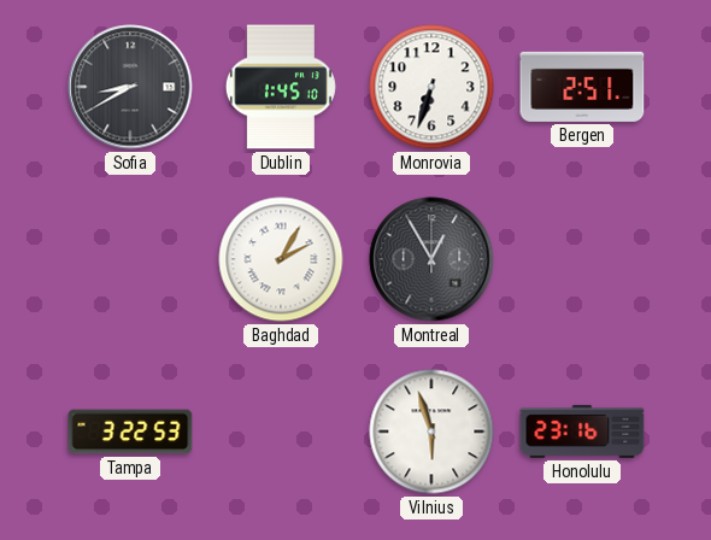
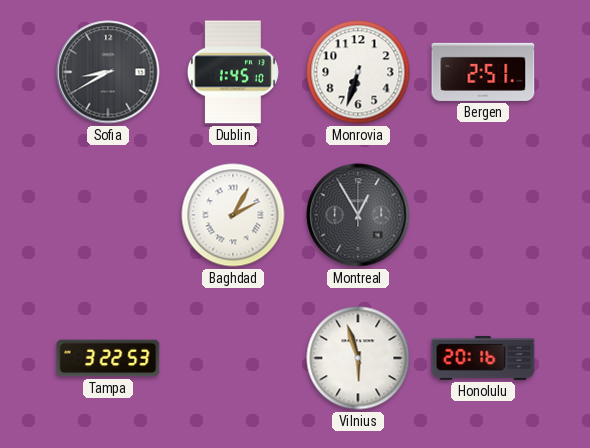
Honolulu: 23:16 -> 20:16
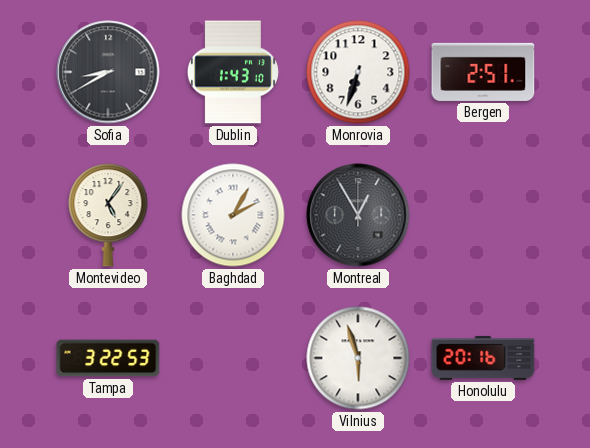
Dublin: 1:45 -> 1:43
Montevideo: none -> 5:06
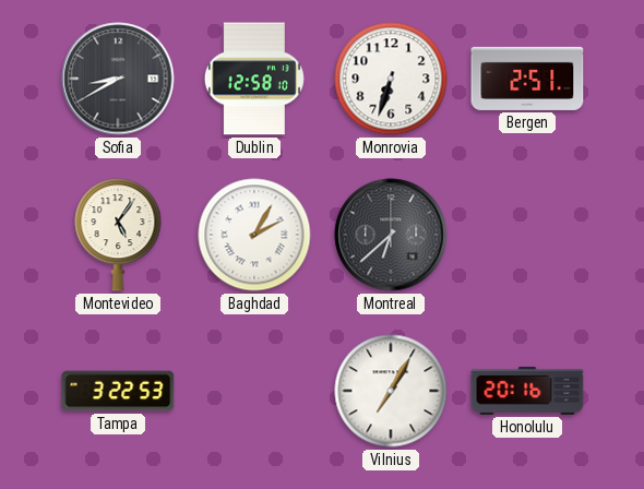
Dublin: 1:43 -> 12:58
Montreal: 12:55 -> 6:38
Vilnius: 5:57 -> 7:05
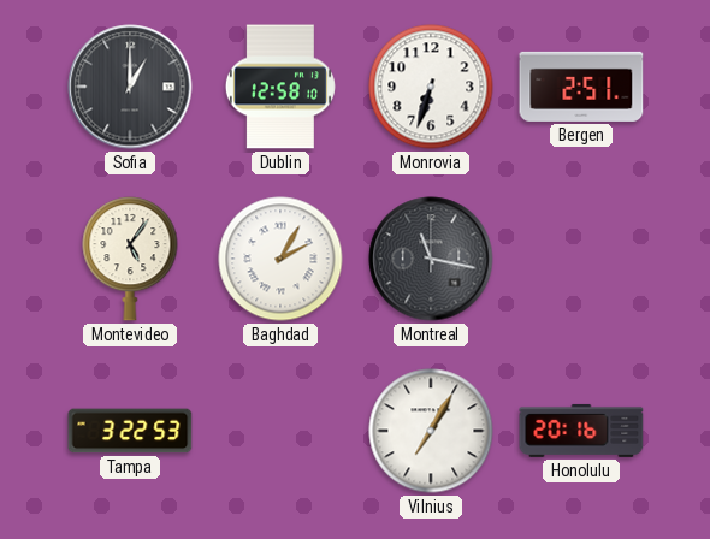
Sofia: 8:40 -> 1:00
Montreal: 6:38 -> 11:17
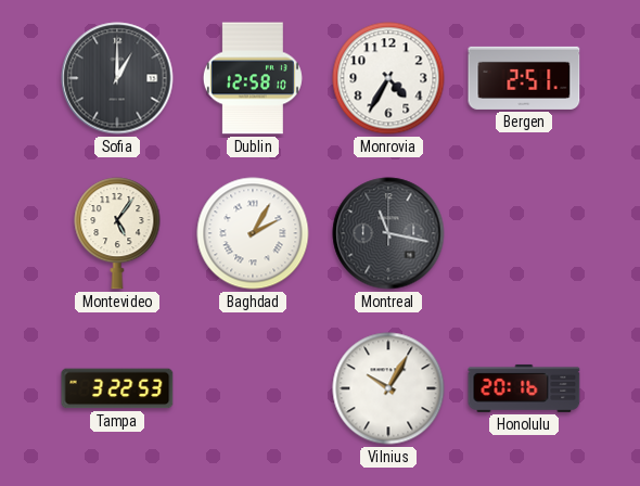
Monrovia: 6:33 -> 4:35
Vilnius: 7:05 -> 10:05
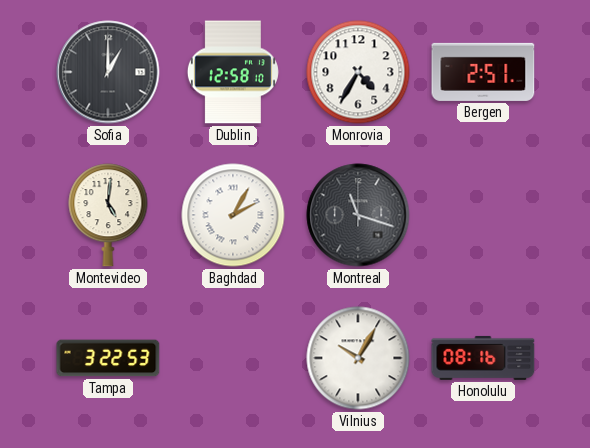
Montevideo: 5:06 -> 5:01
Montreal: 11:17 -> 11:18
Honolulu: 20:16 -> 08:16
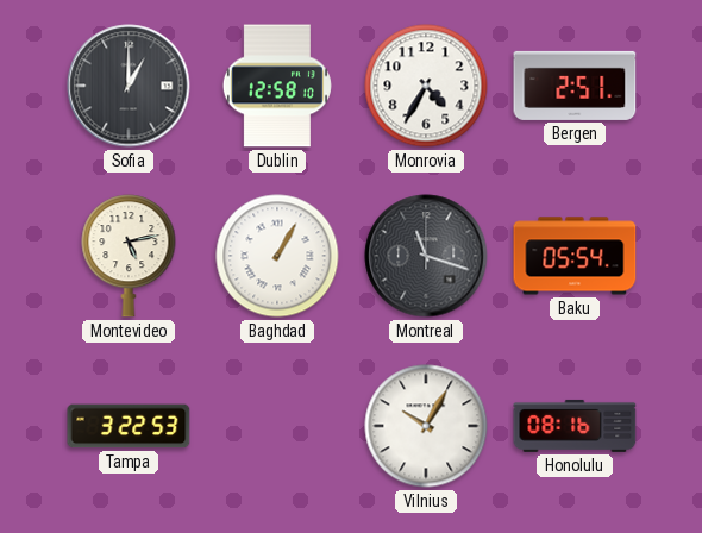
Montevideo: 5:01 -> 5:13
Baghdad: 2:05 -> 1:05
Baku: none -> 05:54
